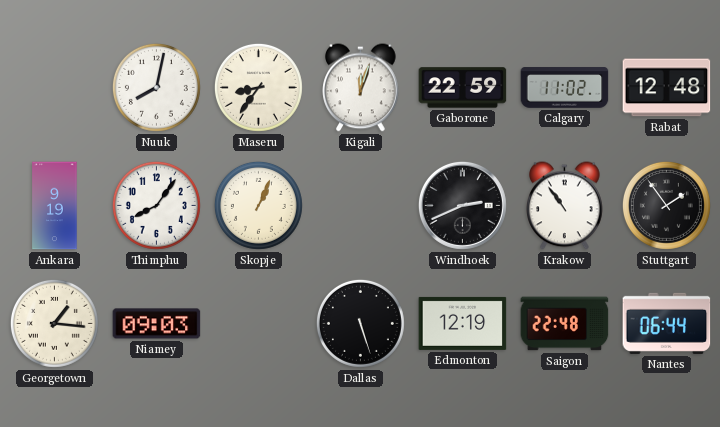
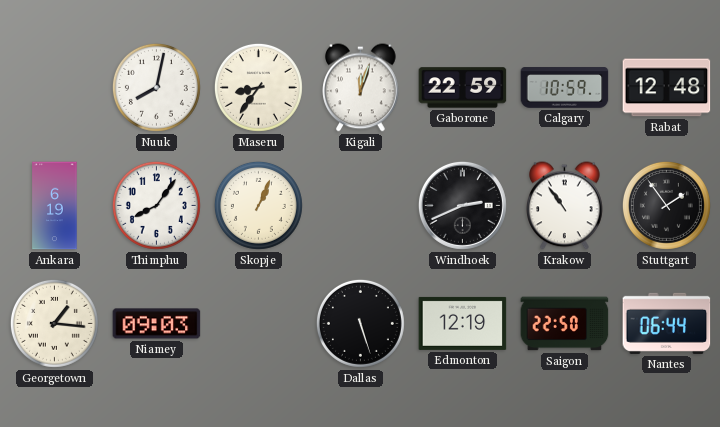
Calgary: 11:02 -> 10:59
Ankara: 9:19 -> 6:19
Saigon: 22:48 -> 22:50
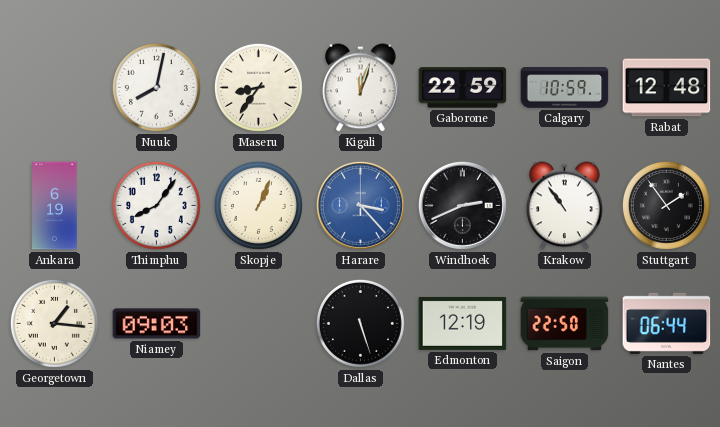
Harare: none -> 3:23
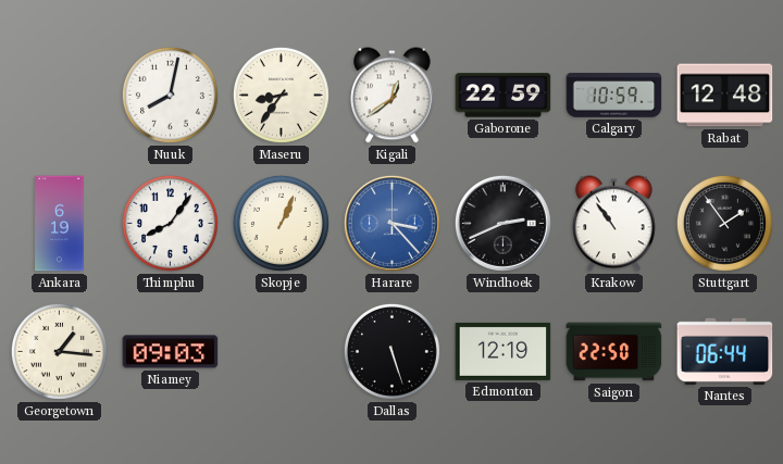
Kigali: 12:03 -> 12:39
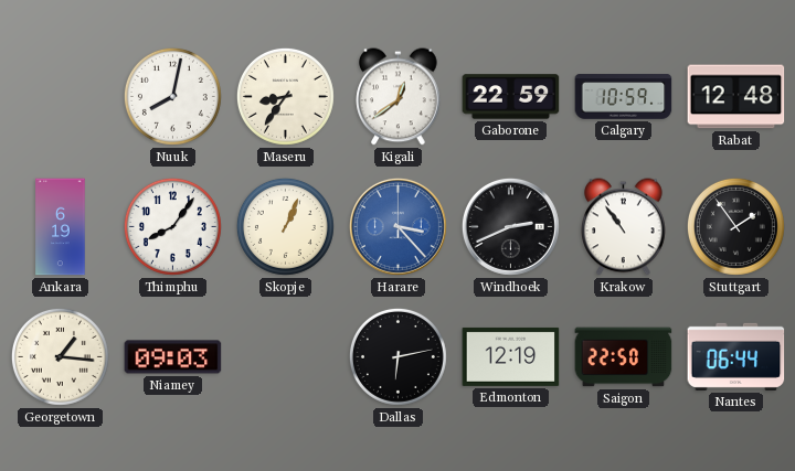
Dallas: 5:27 -> 6:13
